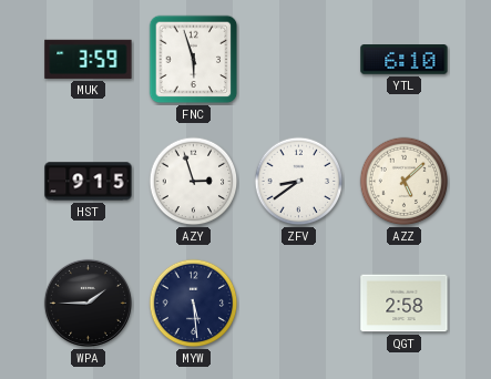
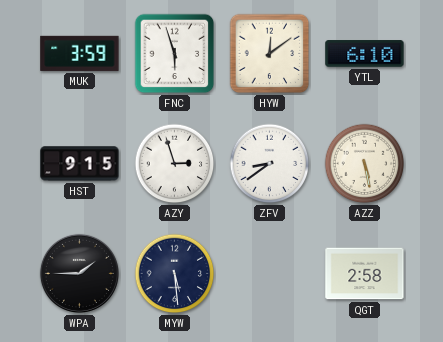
HYW: none -> 12:09
AZZ: 5:08 -> 5:28
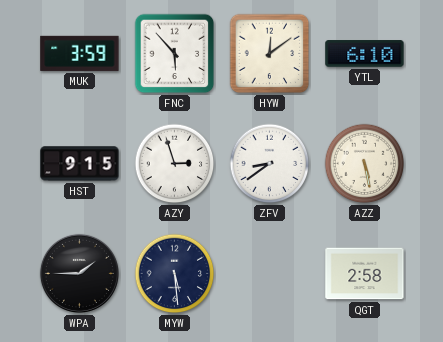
FNC: 5:57 -> 5:53
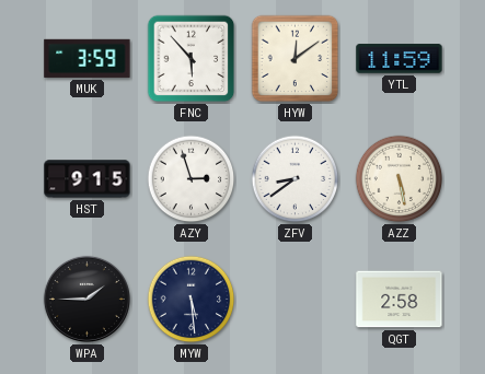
YTL: 6:10 -> 11:59
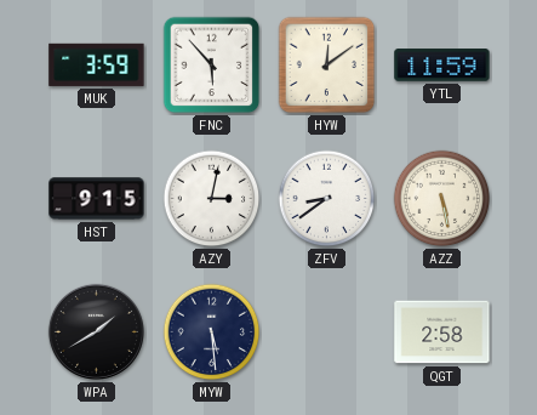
AZY: 2:57 -> 3:02
WPA: 1:45 -> 1:40
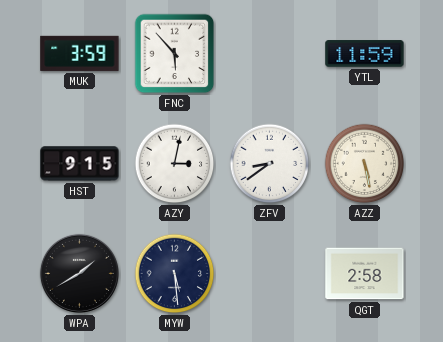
HYW: 12:09 -> none
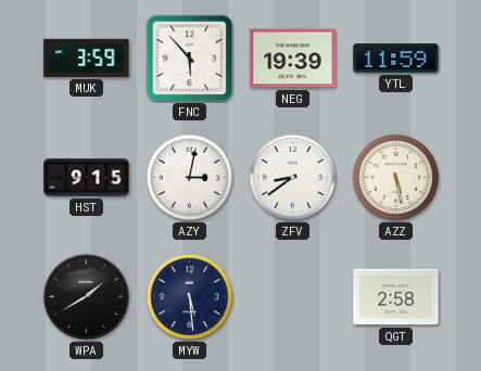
NEG: none -> 19:39
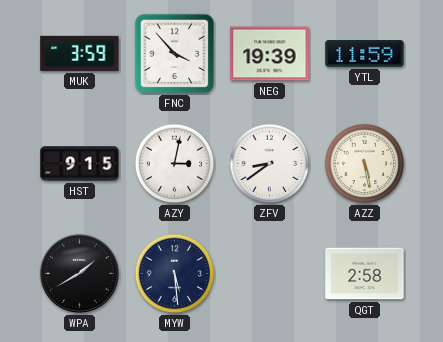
FNC: 5:53 -> 3:53
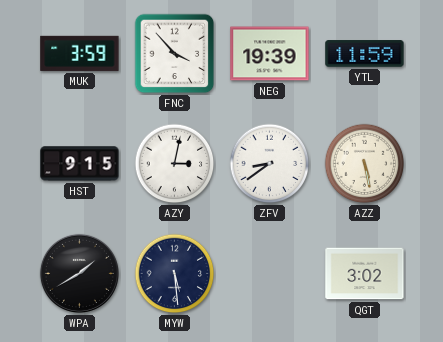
QGT: 2:58 -> 3:02
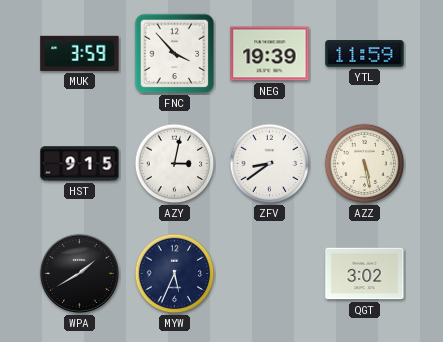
MYW: 5:29 -> 5:34
